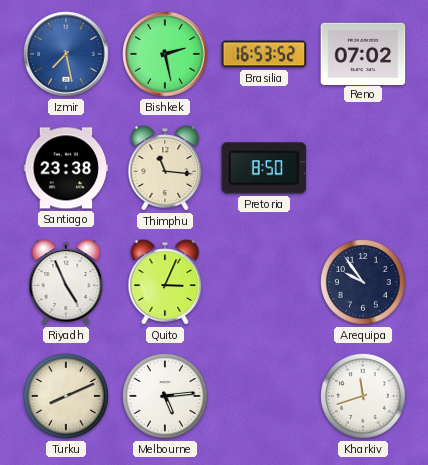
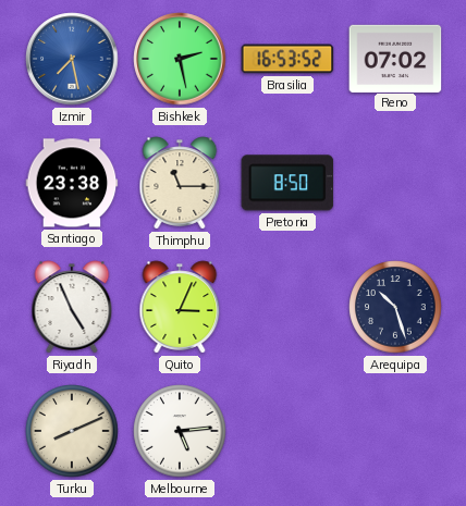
Thimphu: 11:16 -> 11:15
Arequipa: 9:54 -> 10:27
Kharkiv: 11:42 -> none
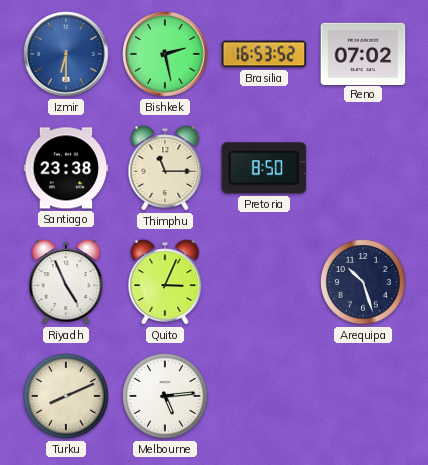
Izmir: 7:28 -> 6:30
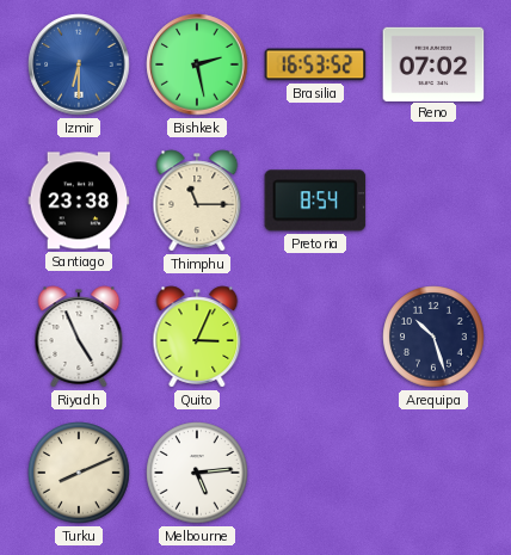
Pretoria: 8:50 -> 8:54
